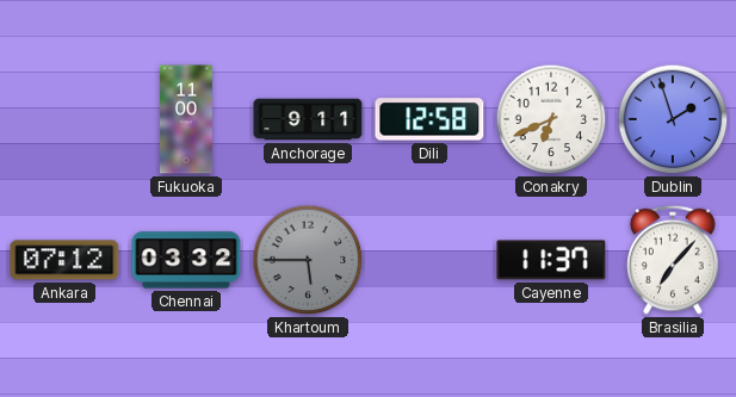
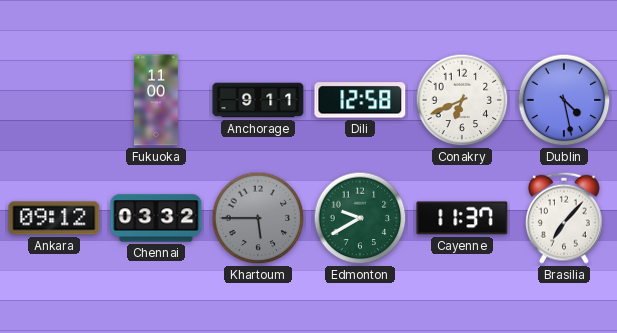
Dublin: 1:57 -> 4:28
Ankara: 07:12 -> 09:12
Edmonton: none -> 9:40
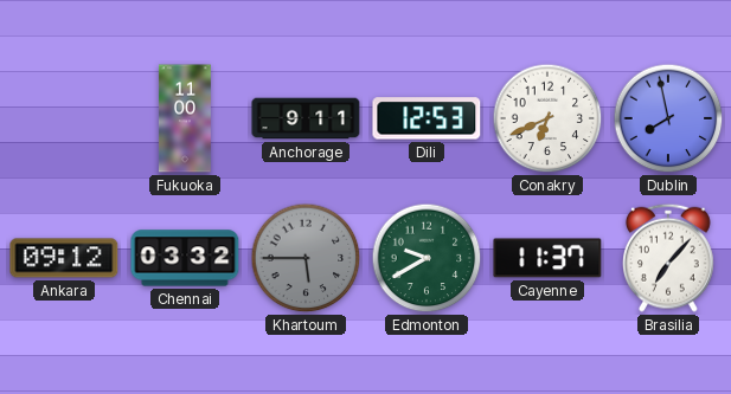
Dili: 12:58 -> 12:53
Dublin: 4:28 -> 7:58
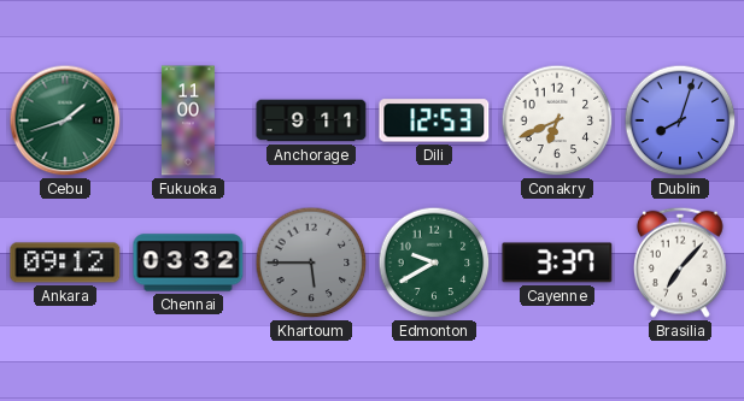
Cebu: none -> 1:42
Dublin: 7:58 -> 8:03
Cayenne: 11:37 -> 3:37
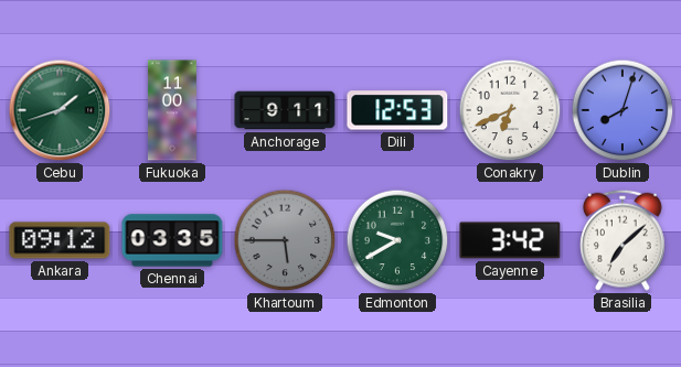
Chennai: 03:32 -> 03:35
Cayenne: 3:37 -> 3:42
Brasilia: 7:07 -> 7:08
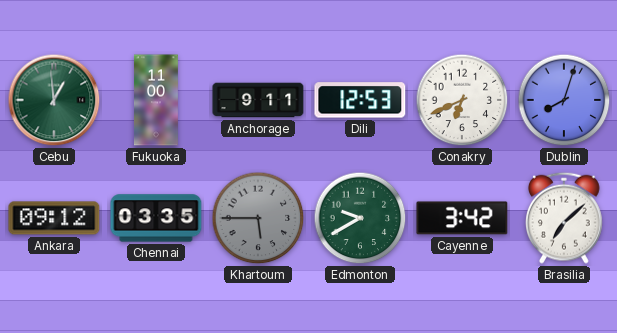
Cebu: 1:42 -> 12:59
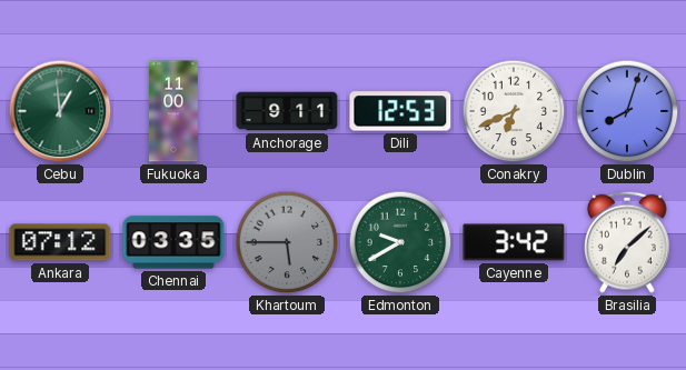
Ankara: 09:12 -> 07:12
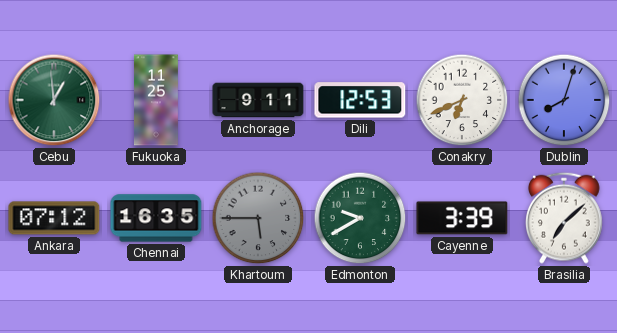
Fukuoka: 11:00 -> 11:25
Chennai: 03:35 -> 16:35
Cayenne: 3:42 -> 3:39
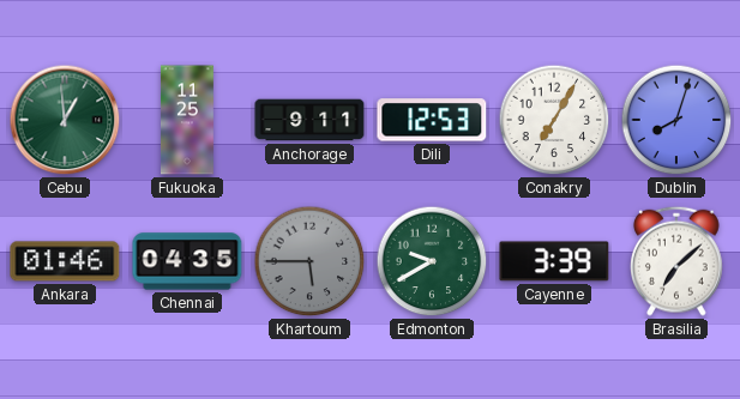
Conakry: 6:41 -> 7:05
Ankara: 07:12 -> 01:46
Chennai: 16:35 -> 04:35
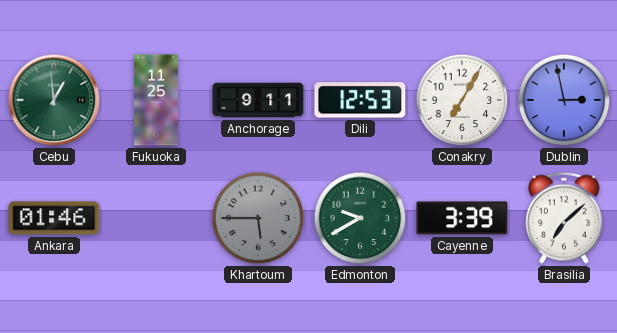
Dublin: 8:03 -> 2:58
Chennai: 04:35 -> none
